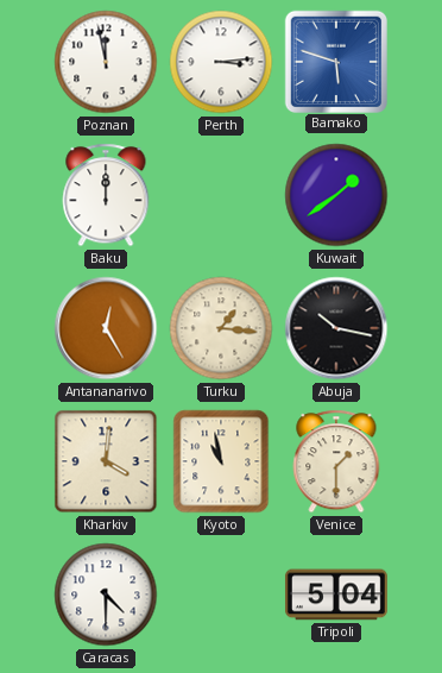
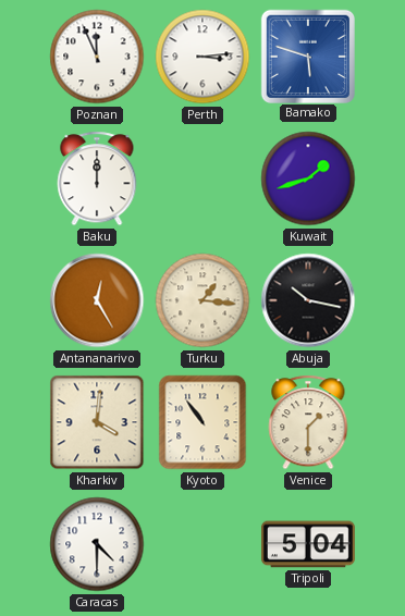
Poznan: 11:58 -> 11:56
Kuwait: 1:39 -> 1:42
Kyoto: 10:58 -> 10:54
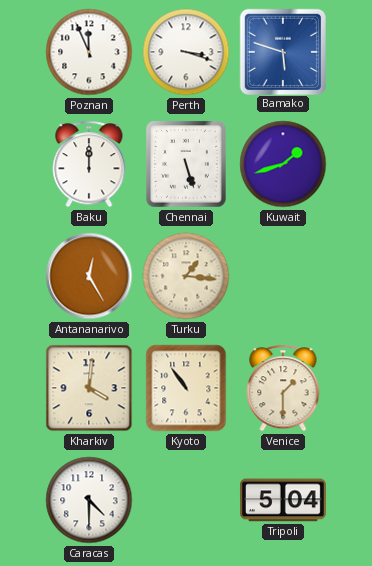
Perth: 3:14 -> 3:18
Chennai: none -> 5:27
Abuja: 10:17 -> none
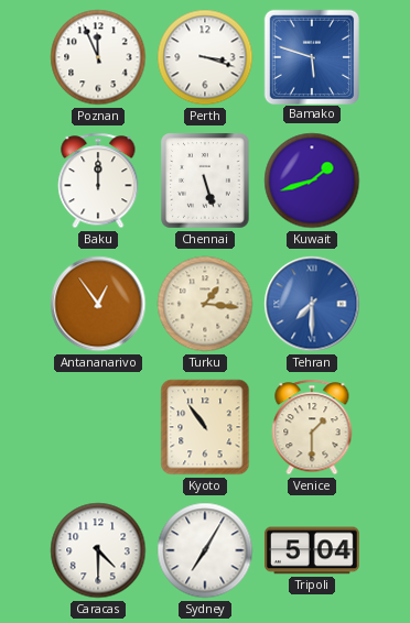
Antananarivo: 12:25 -> 12:54
Tehran: none -> 7:30
Kharkiv: 4:01 -> none
Sydney: none -> 7:05
